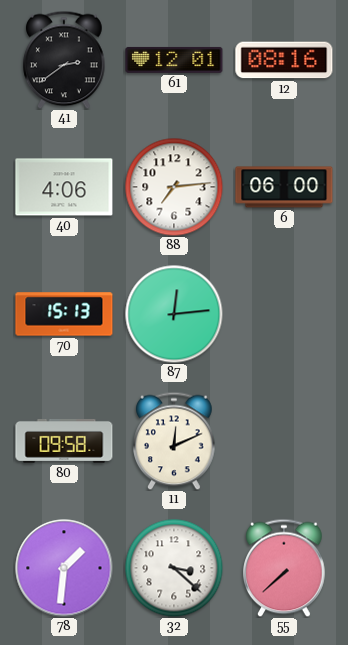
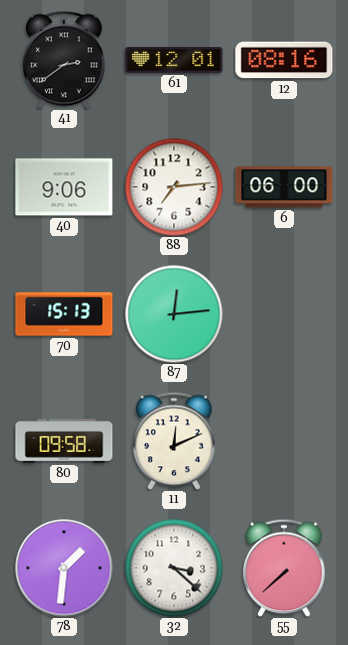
40: 4:06 -> 9:06
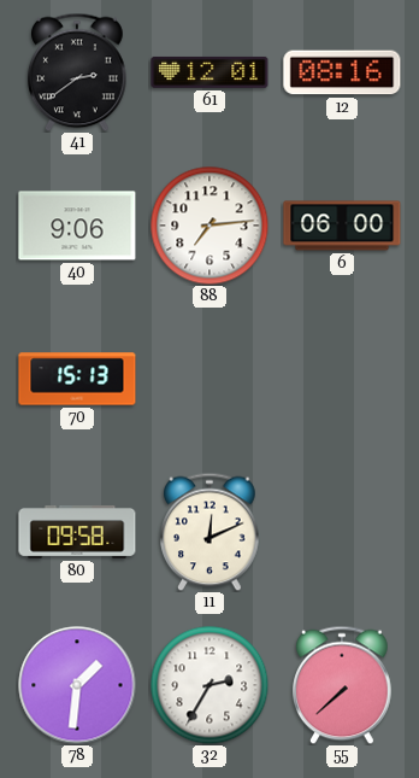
87: 12:14 -> none
32: 3:22 -> 2:35
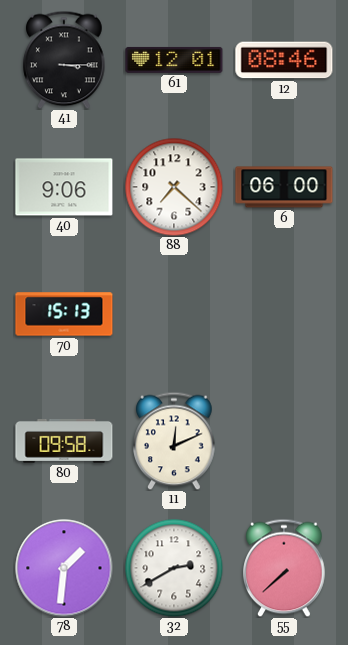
41: 2:39 -> 3:15
12: 08:16 -> 08:46
88: 7:14 -> 7:22
32: 2:35 -> 2:40
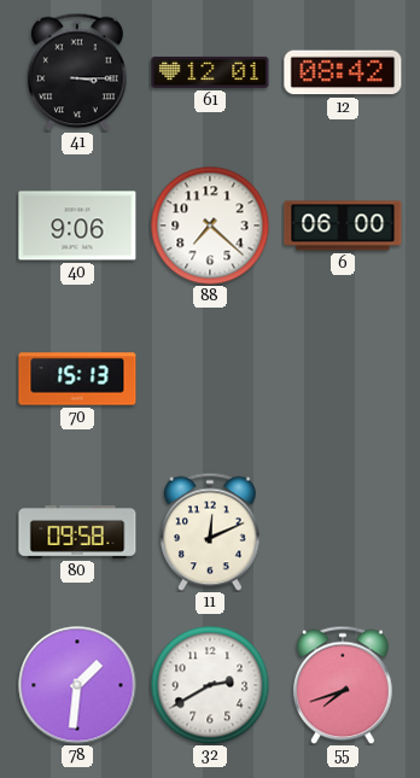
12: 08:46 -> 08:42
55: 7:38 -> 7:42
